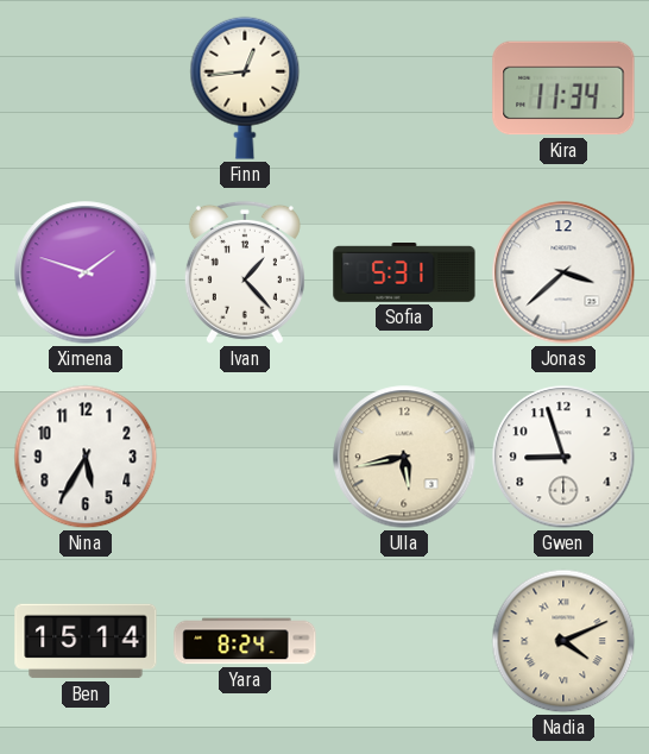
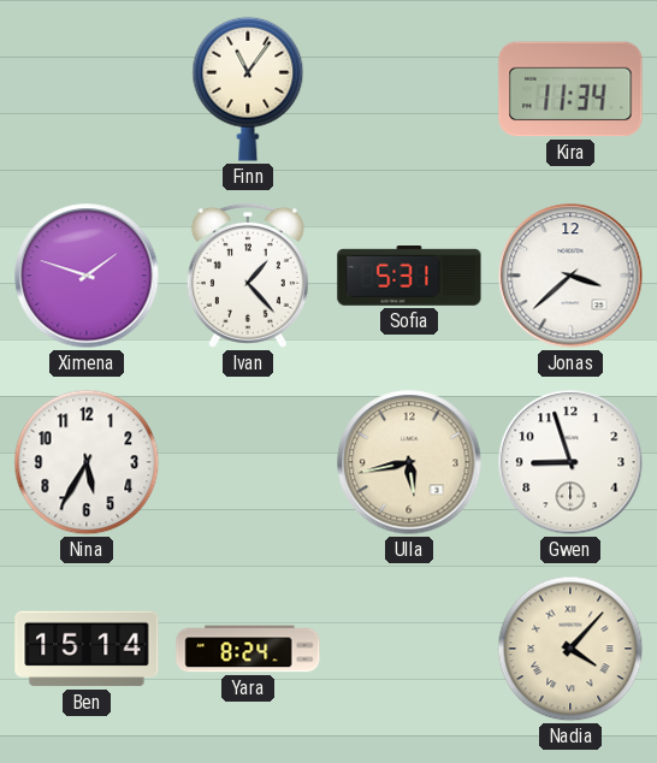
Finn: 12:44 -> 11:06
Nadia: 4:11 -> 4:07
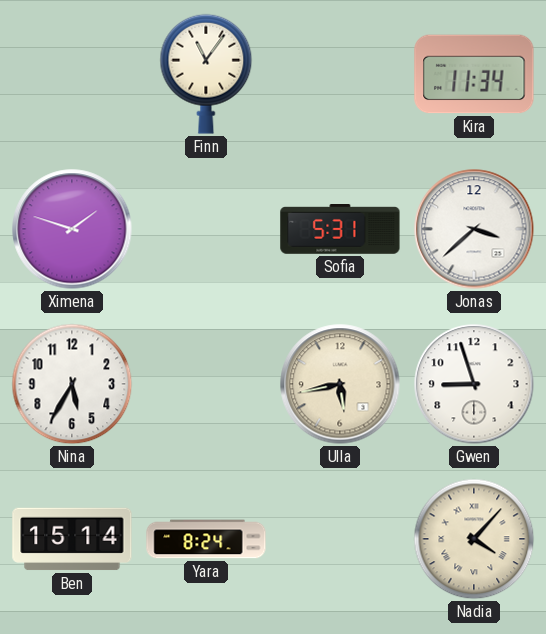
Ivan: 1:23 -> none
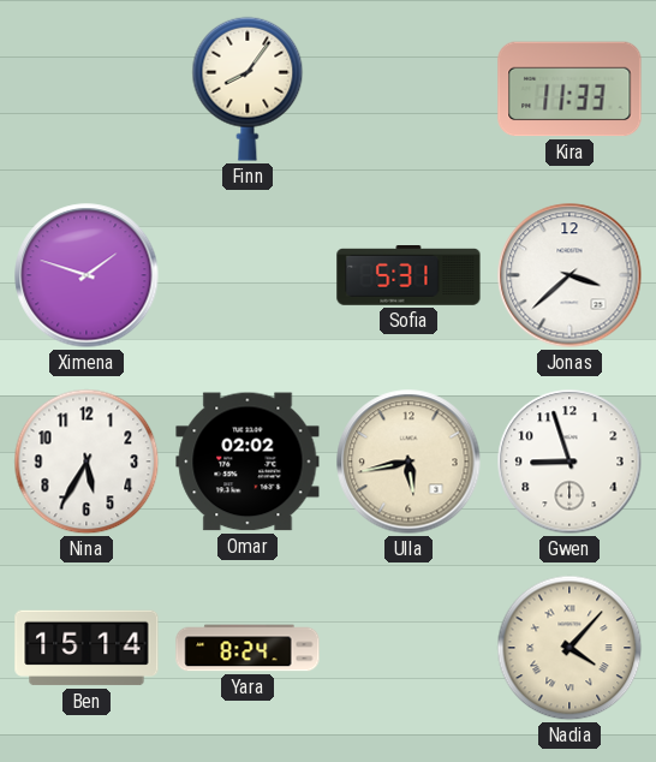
Finn: 11:06 -> 8:06
Kira: 11:34 -> 11:33
Omar: none -> 02:02
